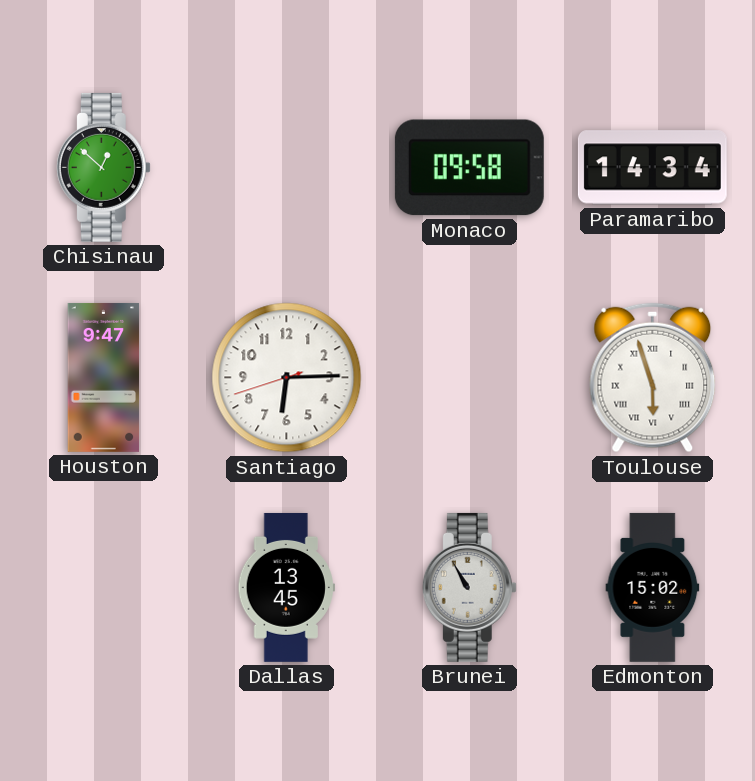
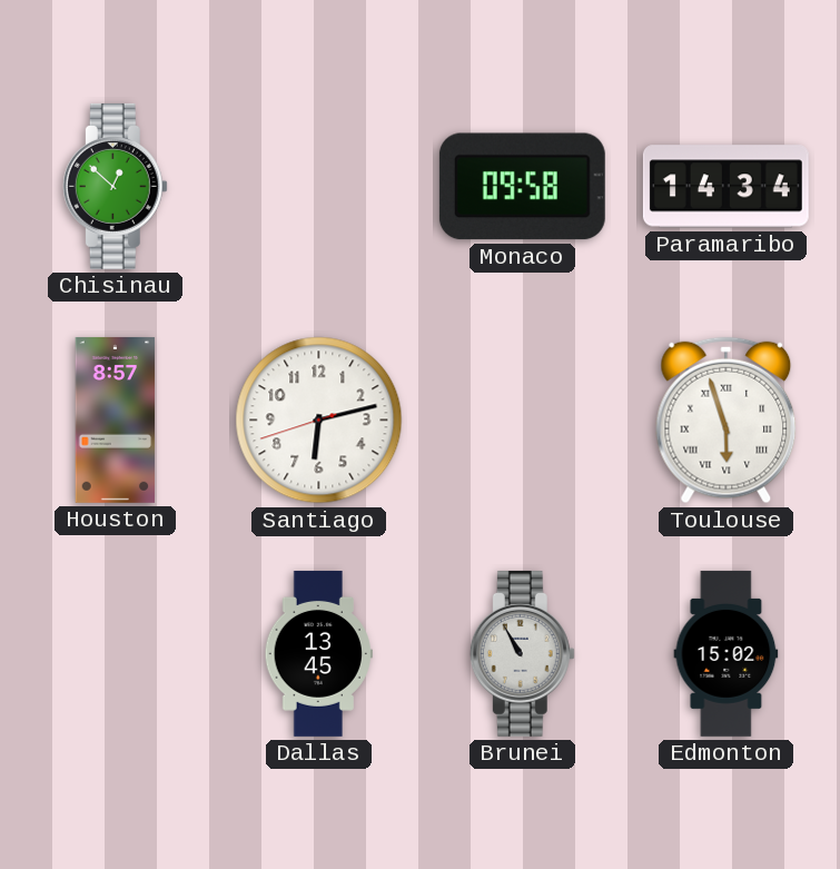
Houston: 9:47 -> 8:57
Santiago: 6:14 -> 6:12
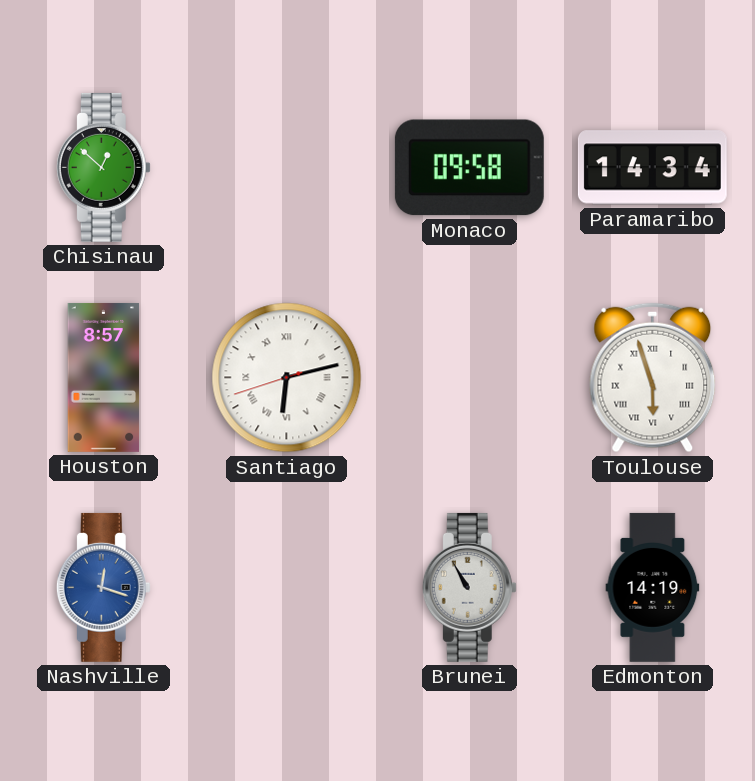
Santiago numerals: Arabic -> Roman
Nashville: none -> 12:18
Dallas: 13:45 -> none
Edmonton: 15:02 -> 14:19
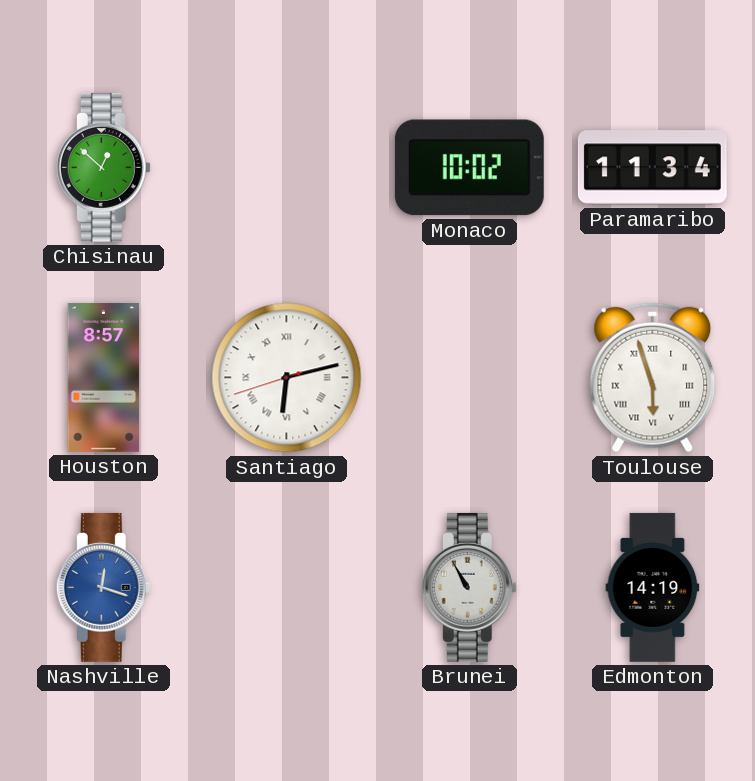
Monaco: 09:58 -> 10:02
Paramaribo: 14:34 -> 11:34
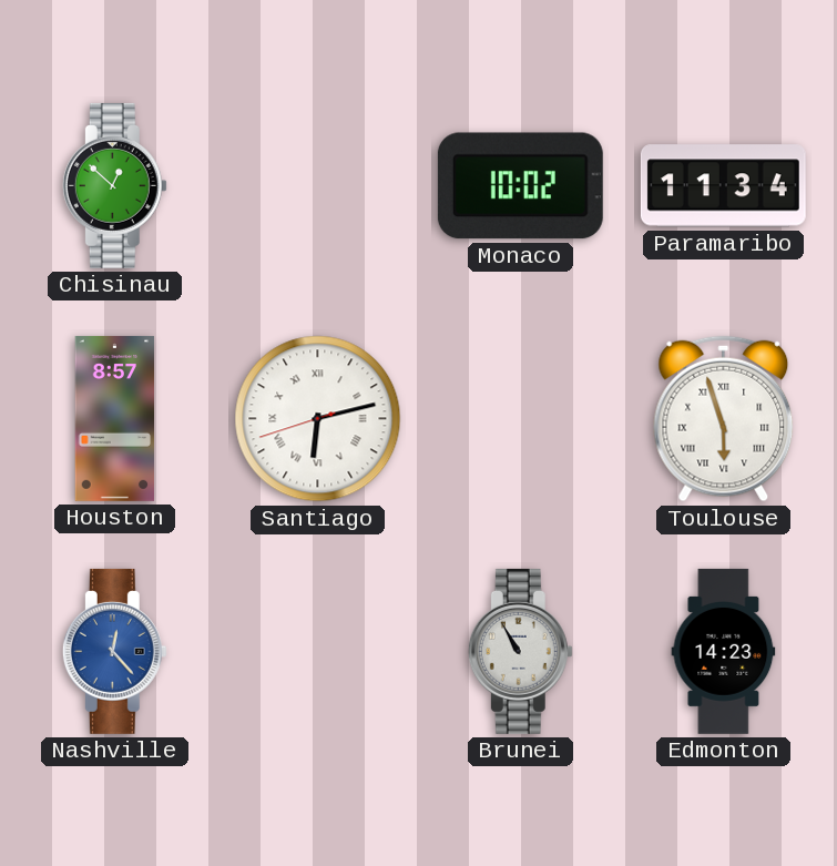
Nashville: 12:18 -> 12:23
Edmonton: 14:19 -> 14:23
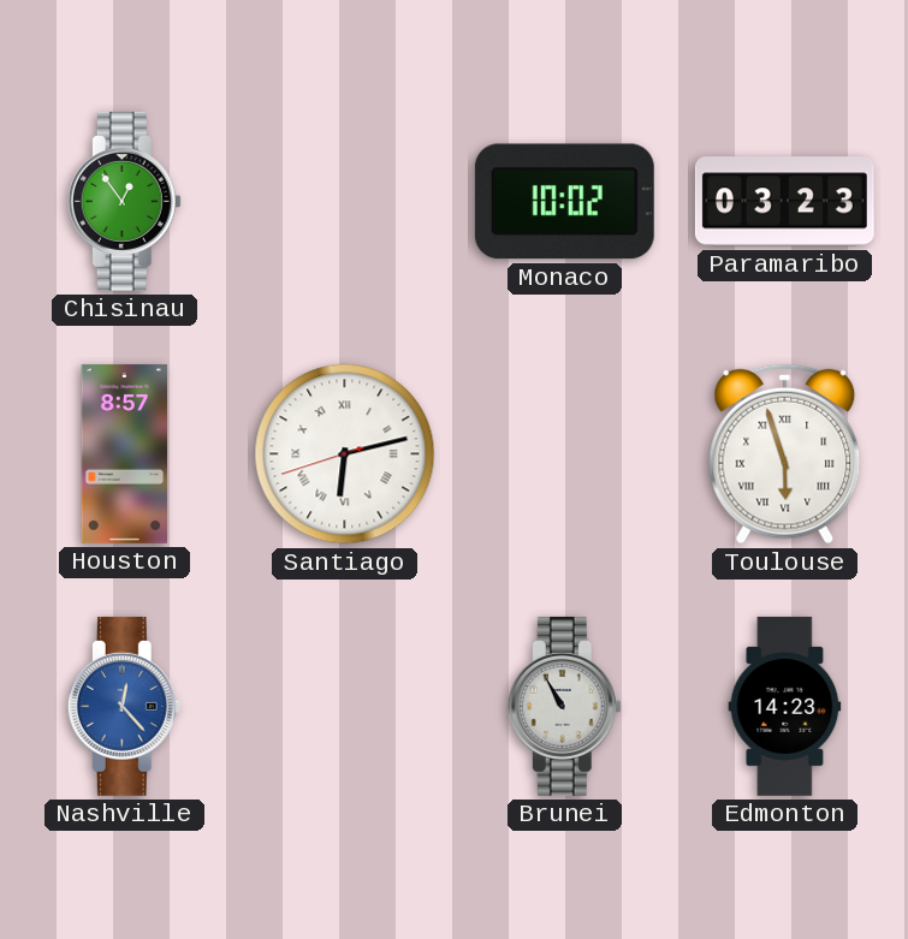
Chisinau: 12:52 -> 12:54
Paramaribo: 11:34 -> 03:23
